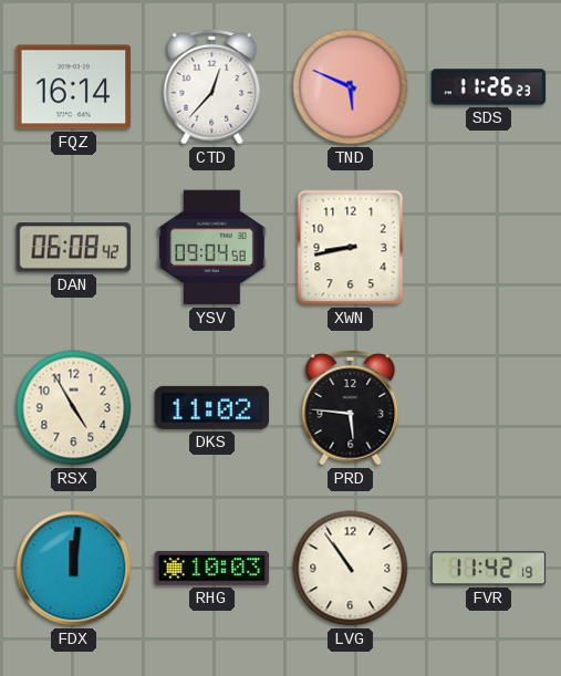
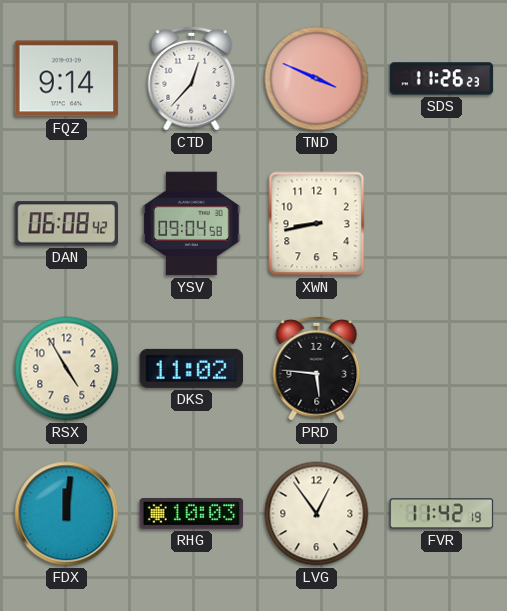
FQZ: 16:14 -> 9:14
TND: 5:49 -> 3:49
LVG: 10:54 -> 12:54
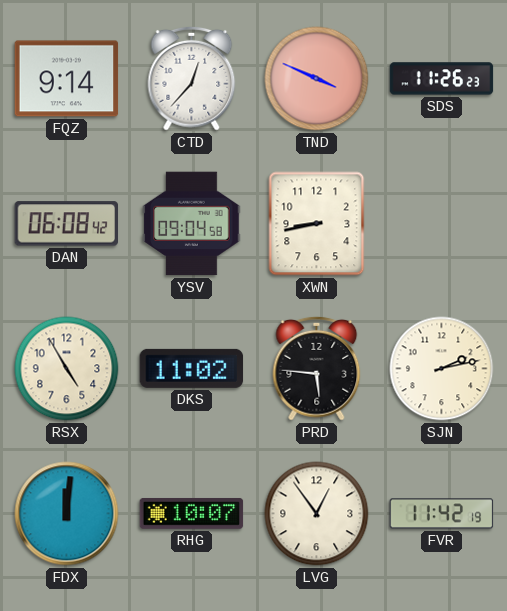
SJN: none -> 2:13
RHG: 10:03 -> 10:07
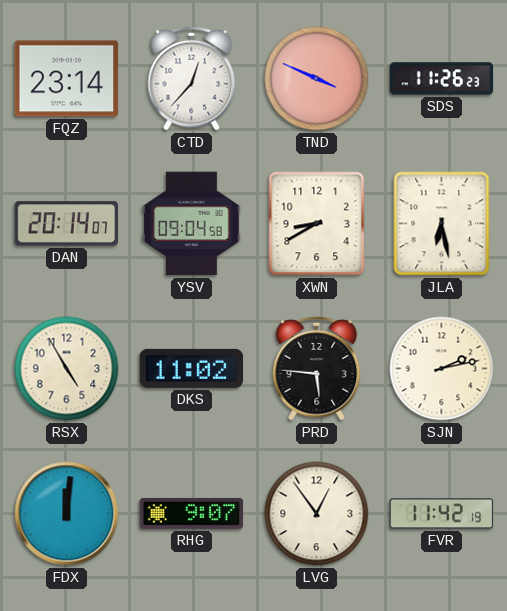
FQZ: 9:14 -> 23:14
DAN: 06:08 -> 20:14
XWN: 8:43 -> 8:40
JLA: none -> 6:28
RHG: 10:07 -> 9:07
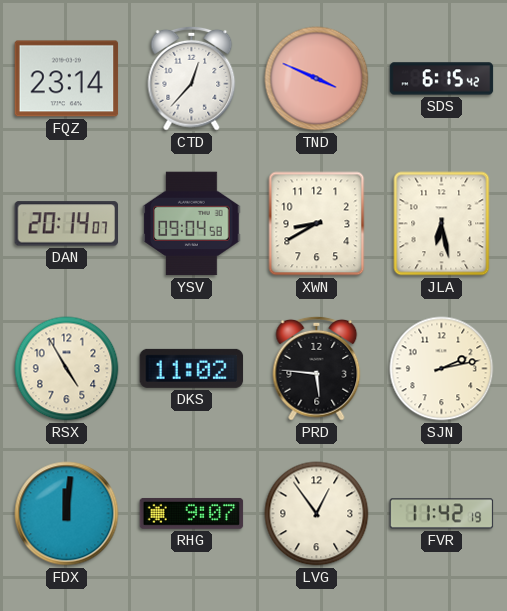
SDS: 11:26 -> 6:15
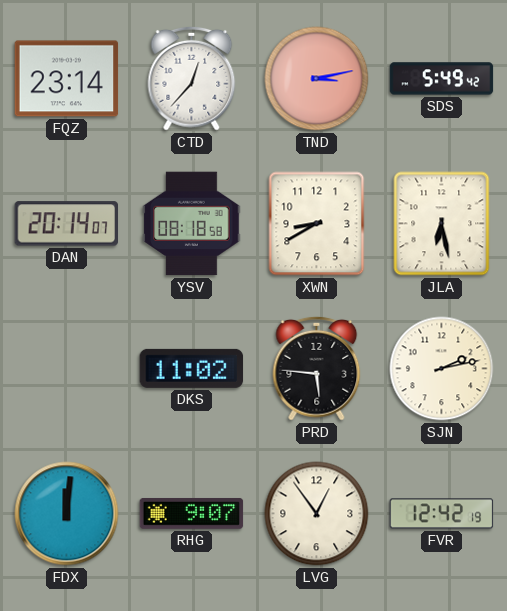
TND: 3:49 -> 3:13
SDS: 6:15 -> 5:49
YSV: 09:04 -> 08:18
RSX: 4:55 -> none
FVR: 11:42 -> 12:42
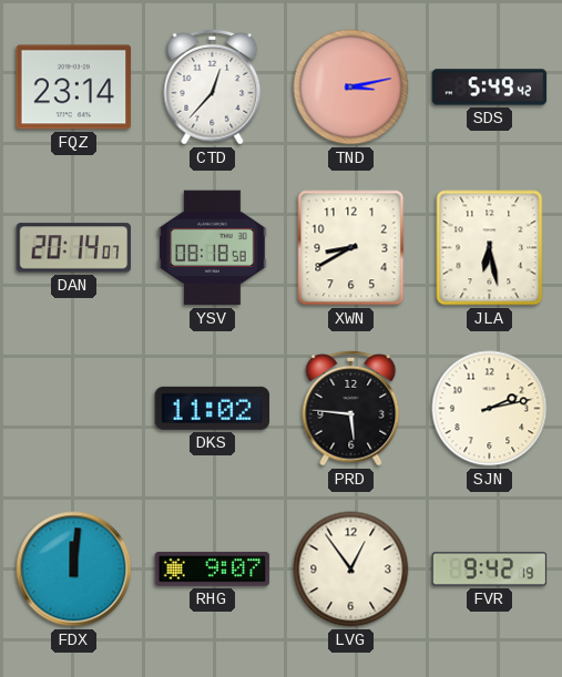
FVR: 12:42 -> 9:42
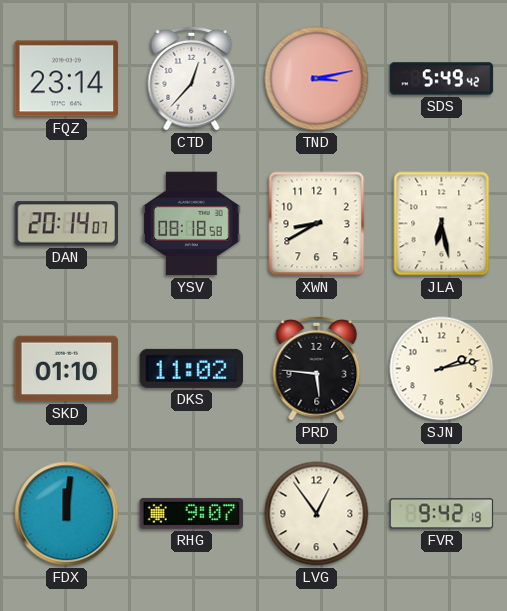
SKD: none -> 01:10
